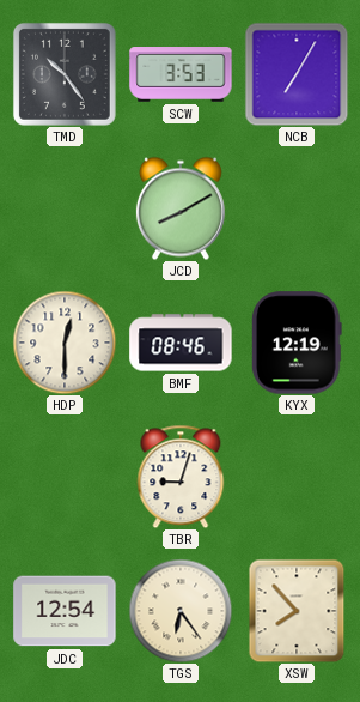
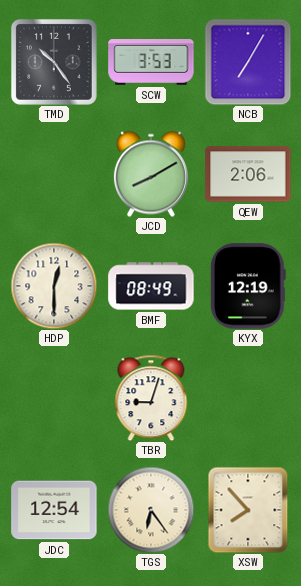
QEW: none -> 2:06
BMF: 08:46 -> 08:49
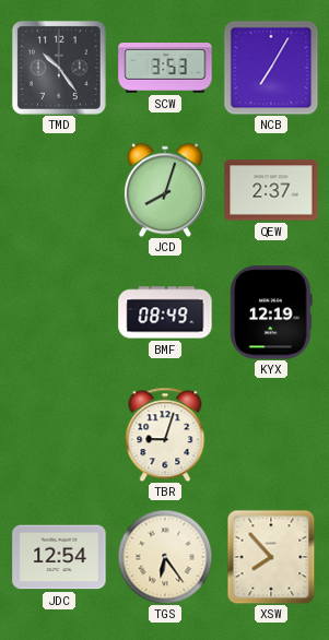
JCD: 8:10 -> 8:03
QEW: 2:06 -> 2:37
HDP: 12:30 -> none
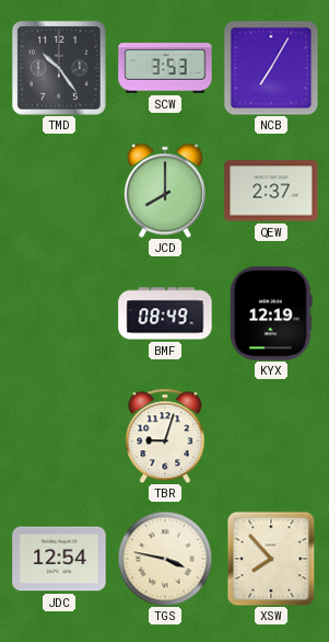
JCD: 8:03 -> 8:00
TGS: 6:24 -> 3:47
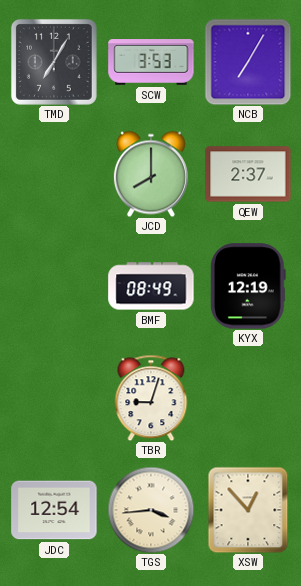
TMD: 10:24 -> 7:05
TGS: 3:47 -> 3:44
XSW: 7:53 -> 12:53
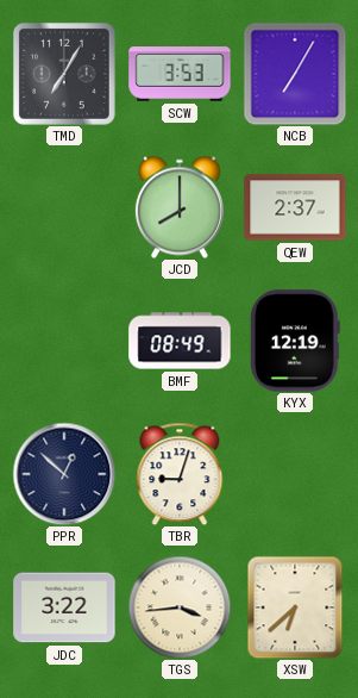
PPR: none -> 12:52
JDC: 12:54 -> 3:22
XSW: 12:53 -> 6:38
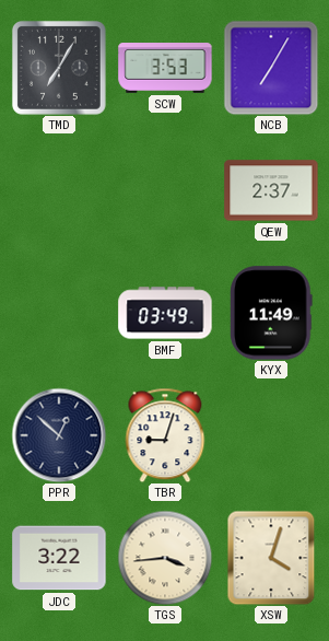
JCD: 8:00 -> none
BMF: 08:49 -> 03:49
KYX: 12:19 -> 11:49
XSW: 6:38 -> 4:03
